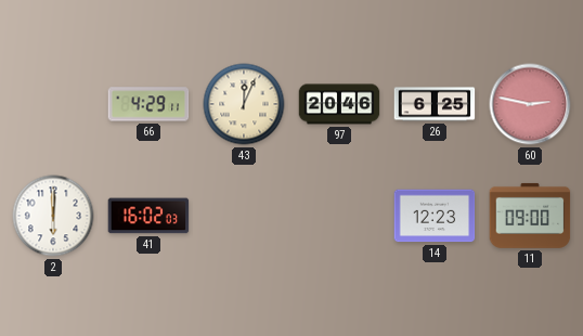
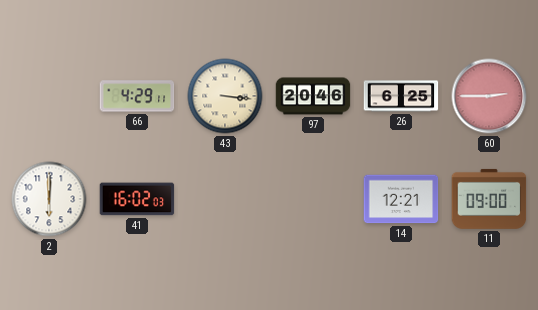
43: 12:04 -> 3:16
60: 2:47 -> 2:45
14: 12:23 -> 12:21
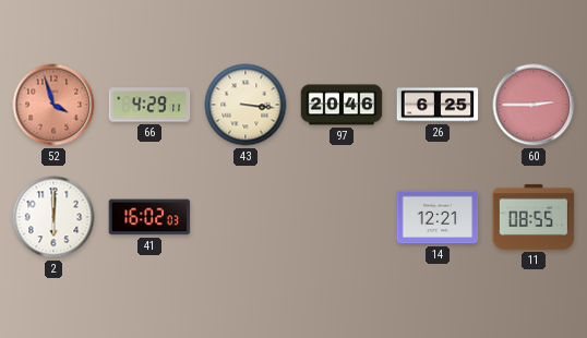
52: none -> 3:57
11: 09:00 -> 08:55
